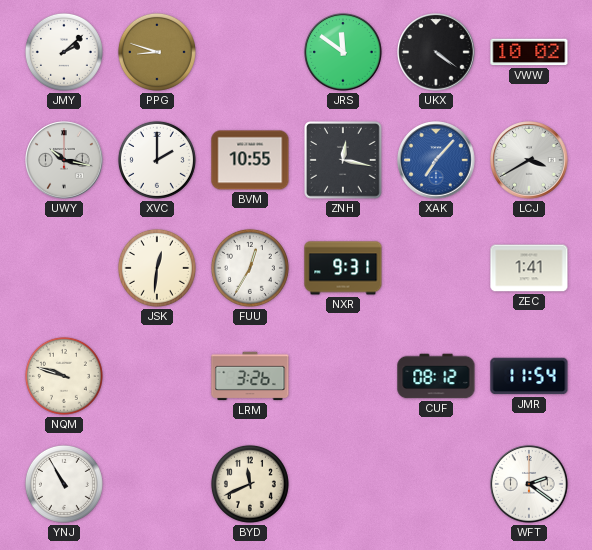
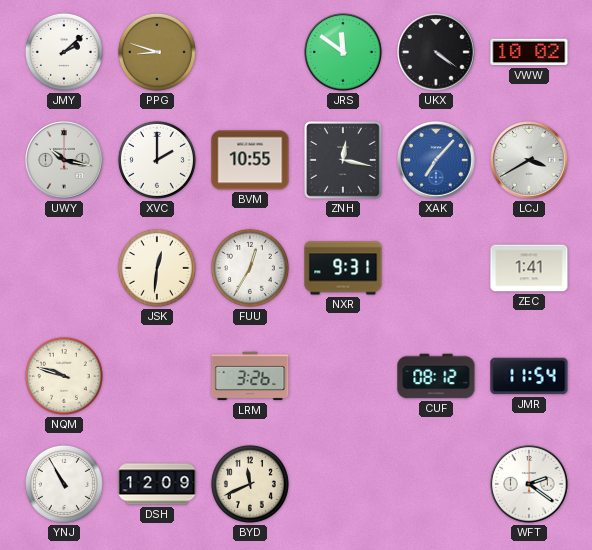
DSH: none -> 12:09
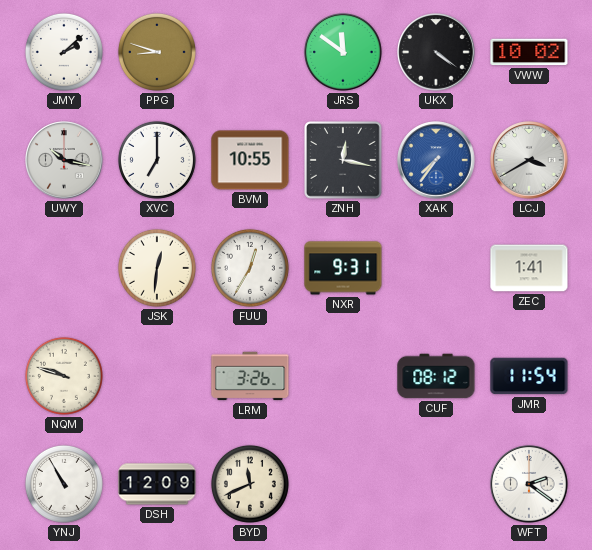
XVC: 2:00 -> 7:00
XAK: 7:07 -> 7:36
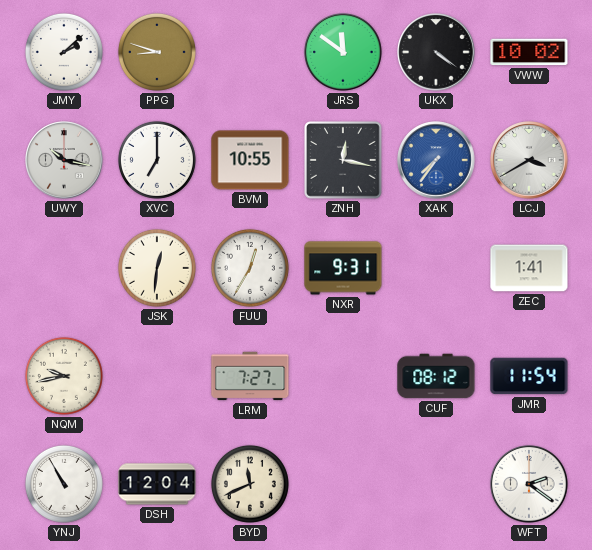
NQM: 9:48 -> 9:43
LRM: 3:26 -> 7:27
DSH: 12:09 -> 12:04
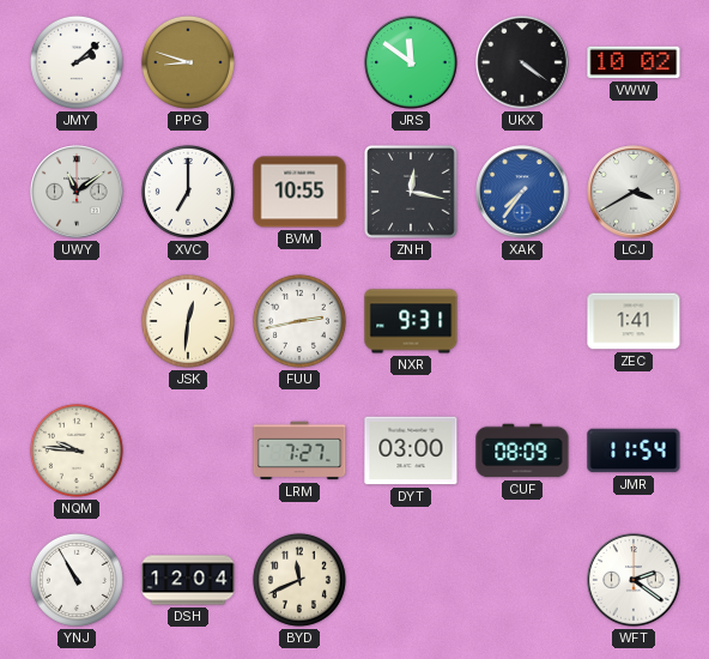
UWY: 10:17 -> 11:09
FUU: 12:35 -> 2:43
NQM: 9:43 -> 9:46
DYT: none -> 03:00
CUF: 08:12 -> 08:09
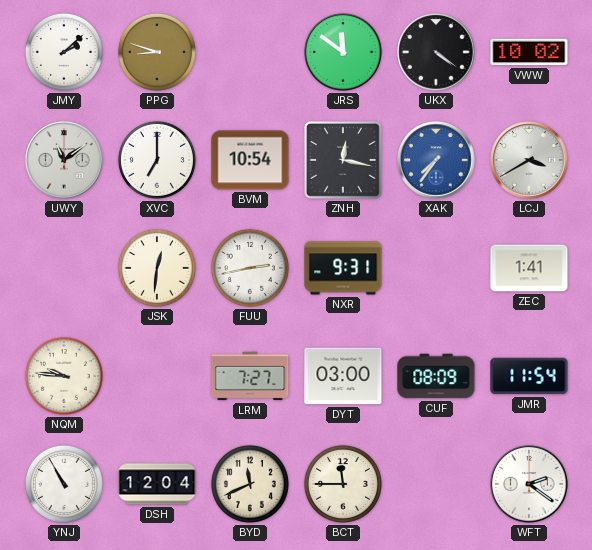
BVM: 10:55 -> 10:54
BCT: none -> 11:45
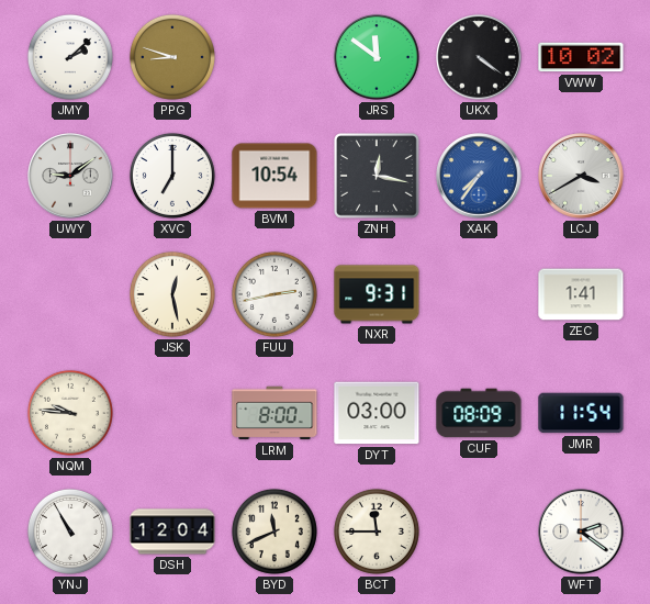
UWY: 11:09 -> 9:09
JSK: 12:31 -> 12:28
LRM: 7:27 -> 8:00
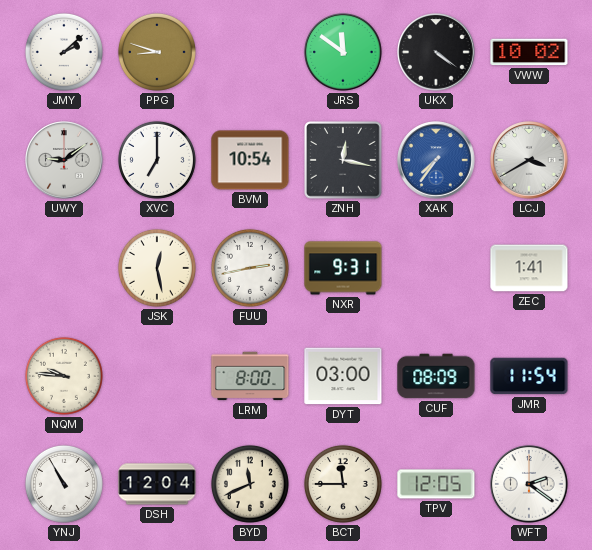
TPV: none -> 12:05
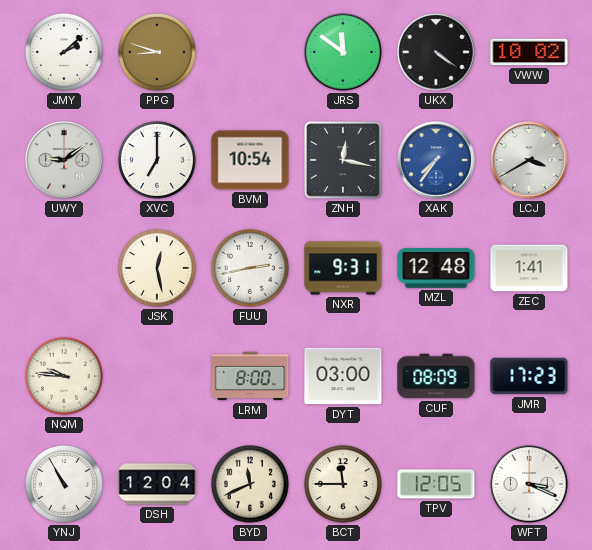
MZL: none -> 12:48
JMR: 11:54 -> 17:23
WFT: 2:21 -> 3:19
